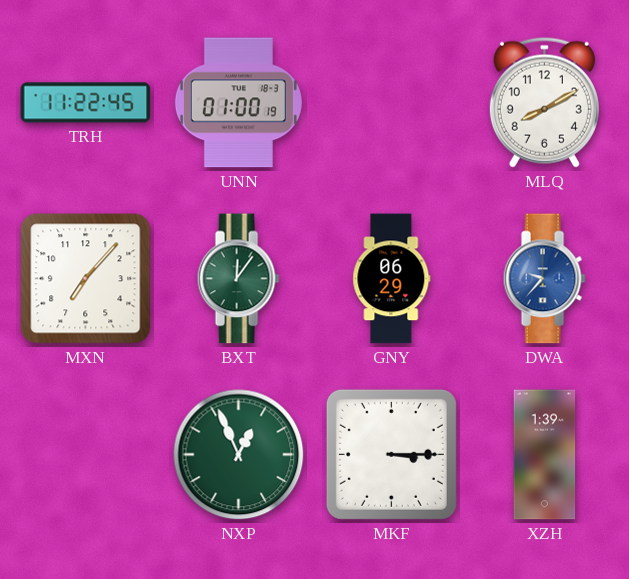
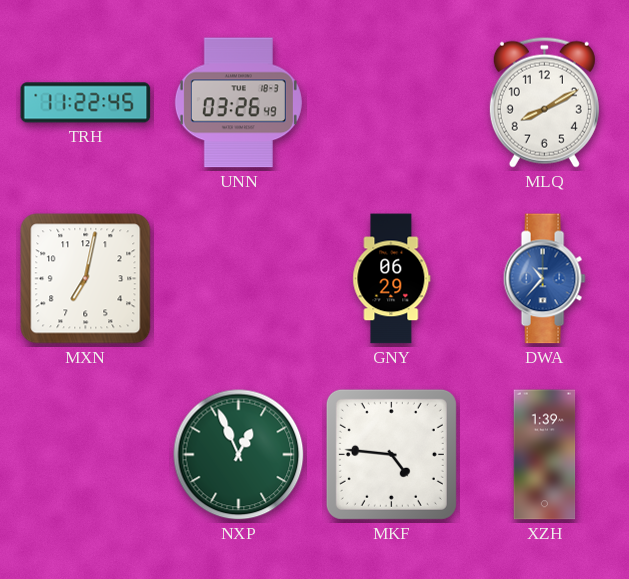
UNN: 01:00 -> 03:26
MXN: 7:07 -> 7:02
BXT: 12:06 -> none
DWA: 9:37 -> 10:37
MKF: 3:15 -> 4:46
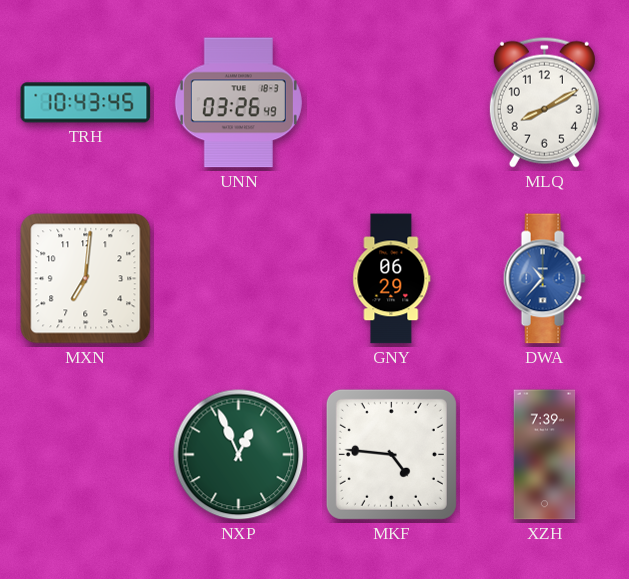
TRH: 11:22 -> 10:43
MXN: 7:02 -> 7:01
XZH: 1:39 -> 7:39
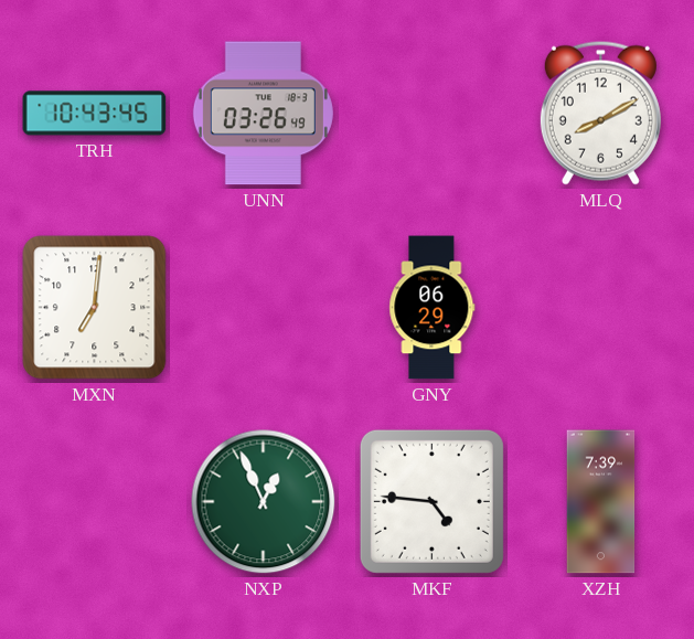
DWA: 10:37 -> none
